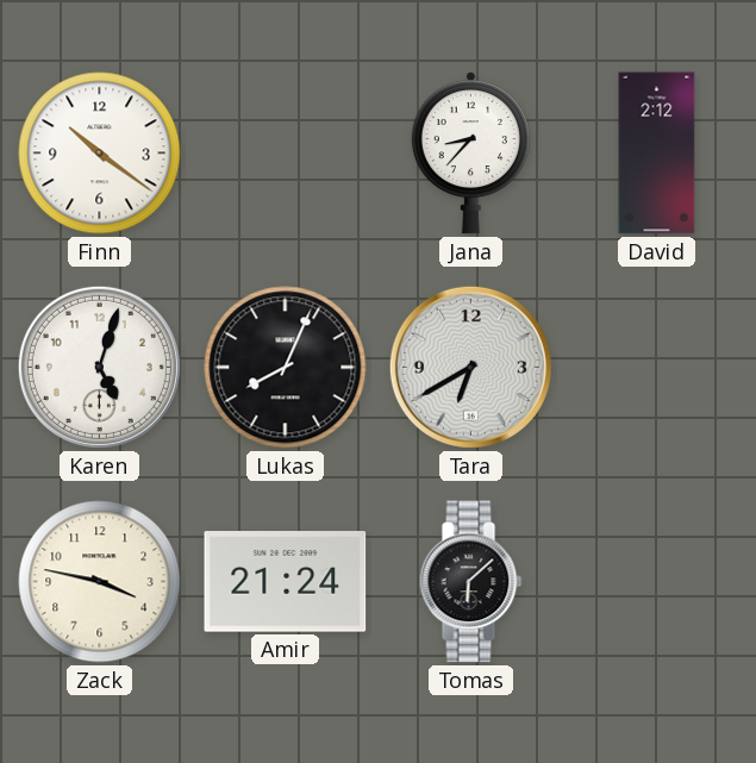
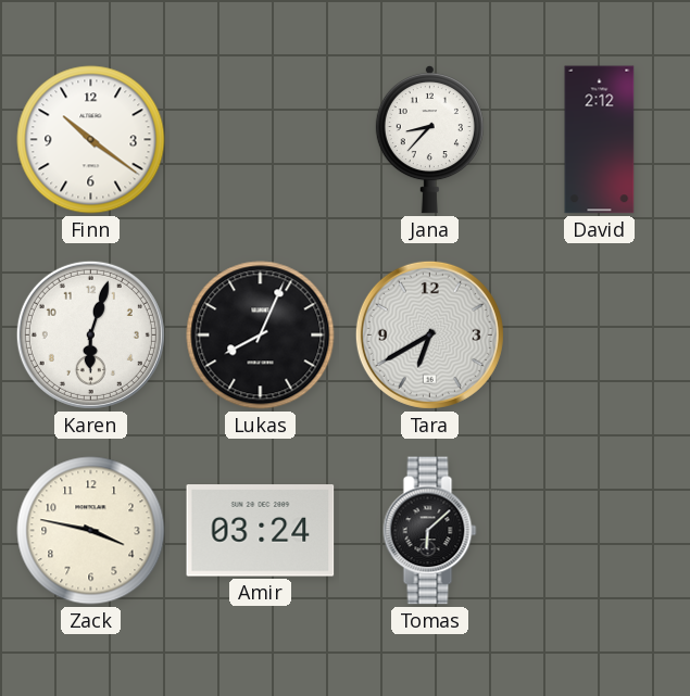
Karen: 5:03 -> 6:03
Amir: 21:24 -> 03:24
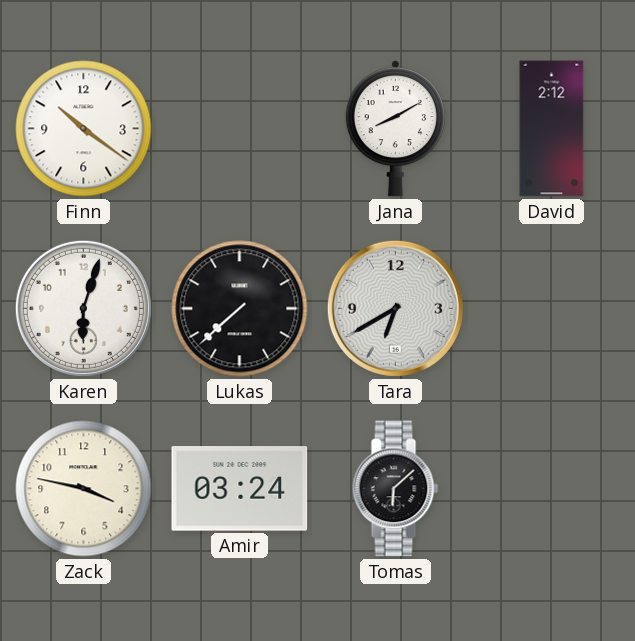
Jana: 8:37 -> 8:10
Lukas: 8:04 -> 7:38
